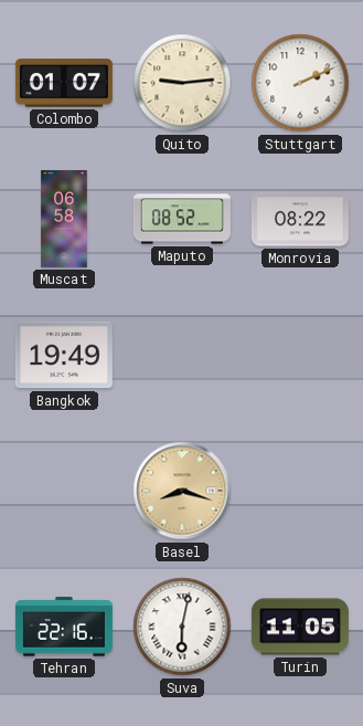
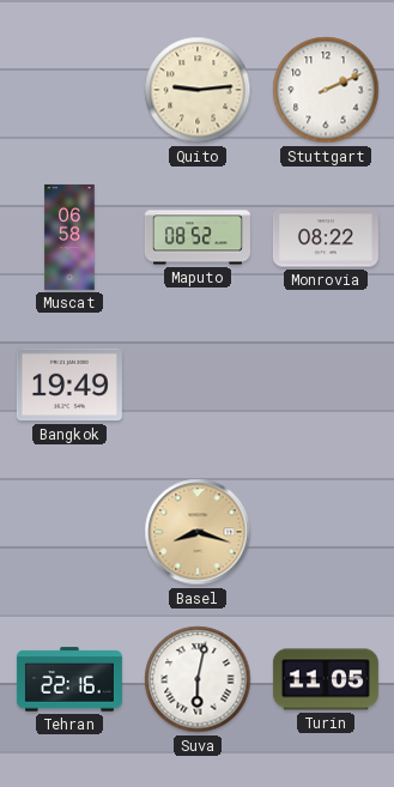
Colombo: 01:07 -> none
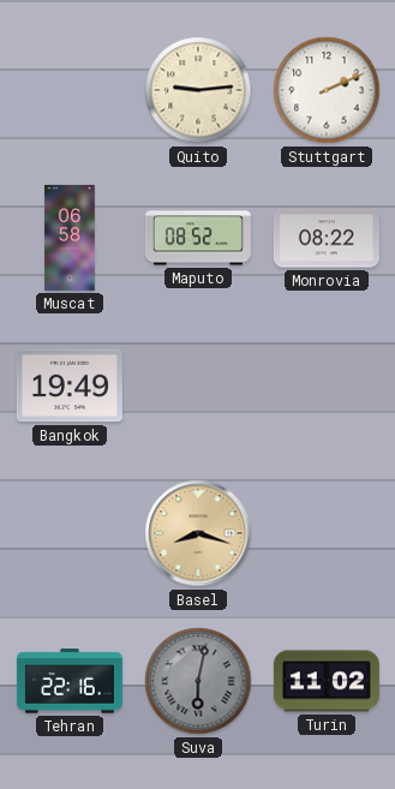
Suva dial: white -> grey
Turin: 11:05 -> 11:02
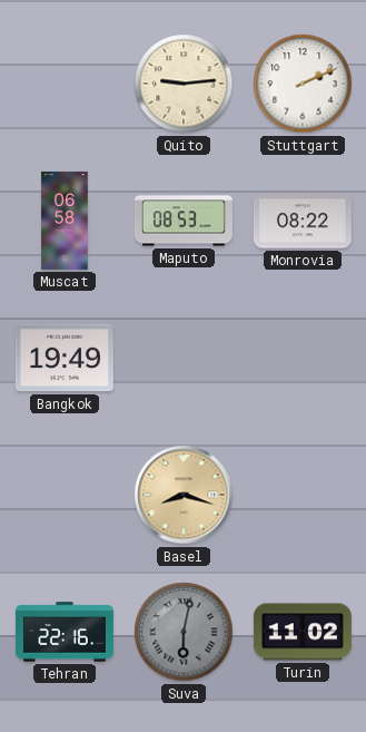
Maputo: 08:52 -> 08:53
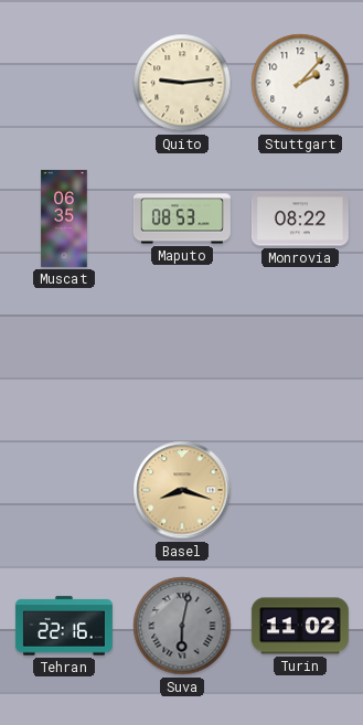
Stuttgart: 2:11 -> 2:07
Muscat: 06:58 -> 06:35
Bangkok: 19:49 -> none
